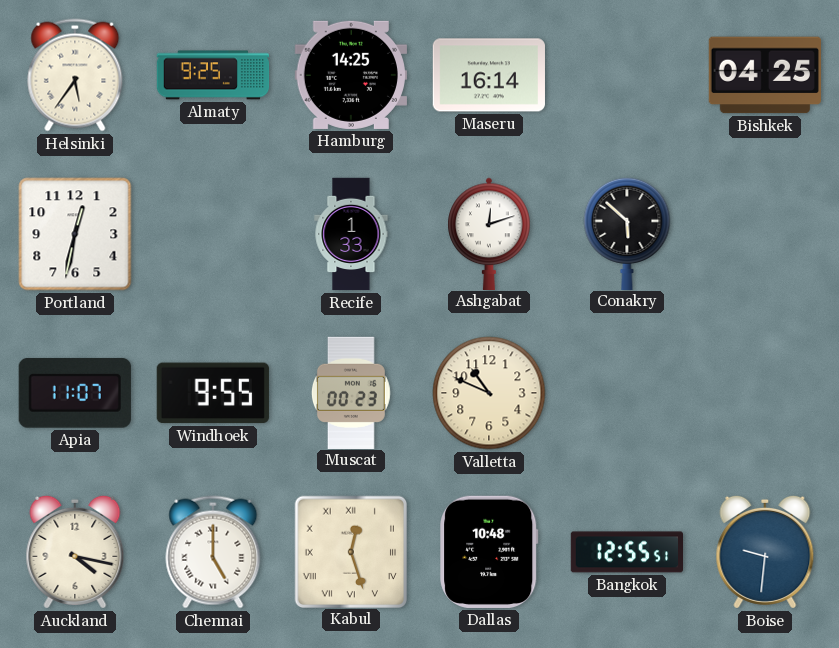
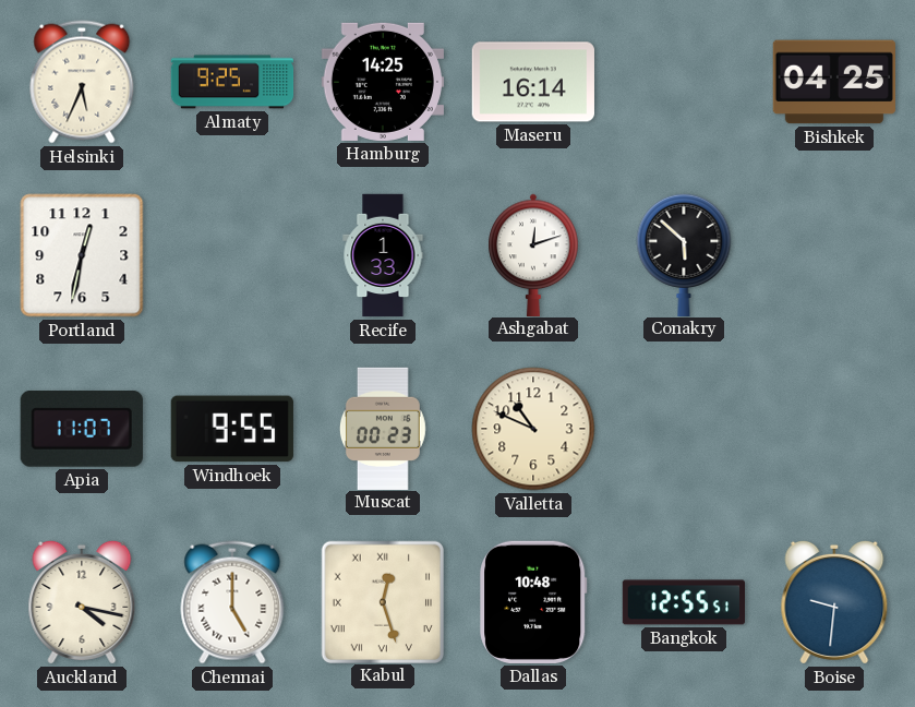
Helsinki: 5:36 -> 5:34
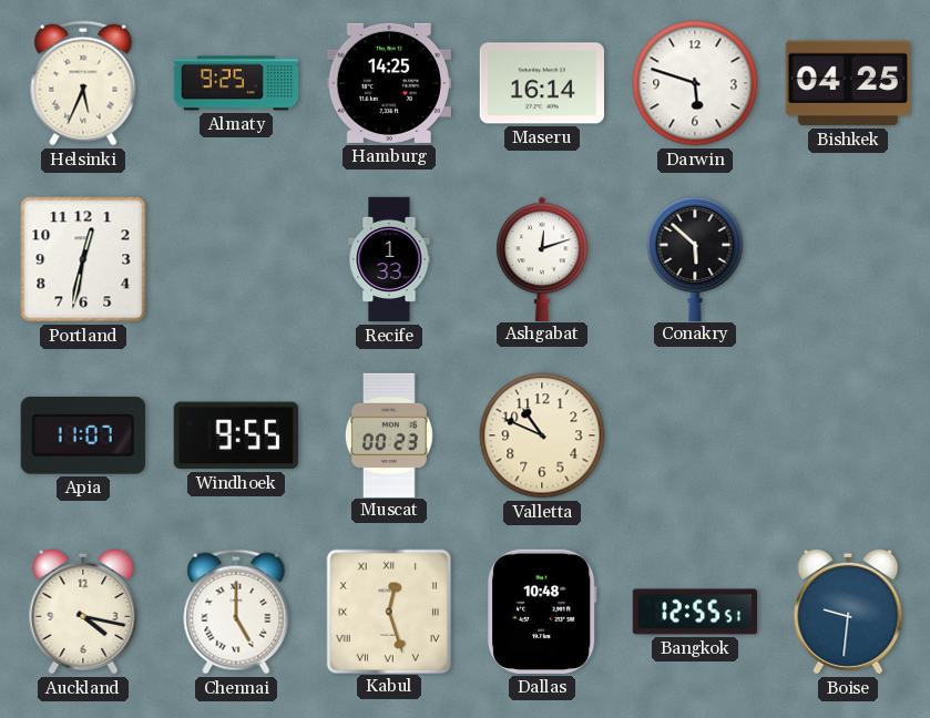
Darwin: none -> 5:48
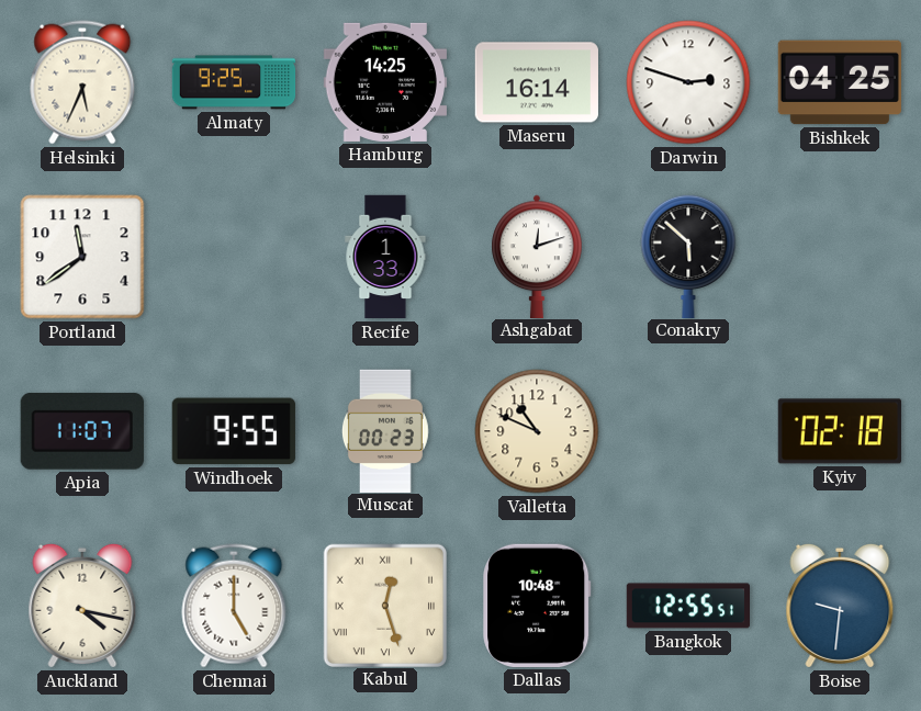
Darwin: 5:48 -> 2:48
Portland: 12:32 -> 11:39
Kyiv: none -> 02:18
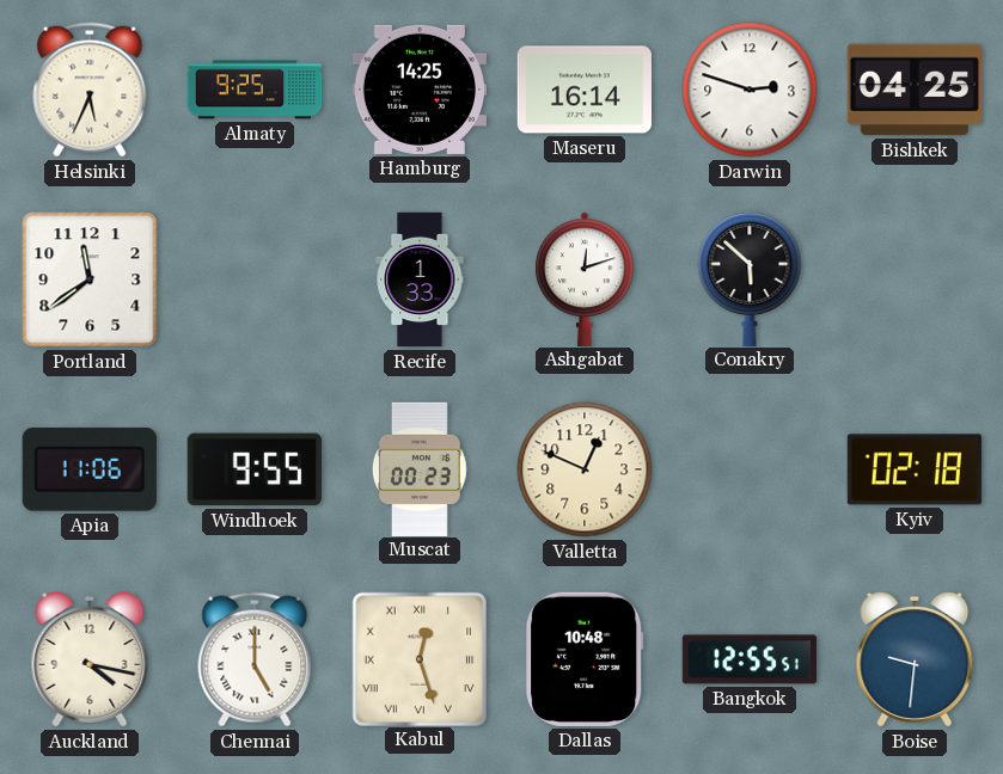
Apia: 11:07 -> 11:06
Valletta: 10:49 -> 12:49
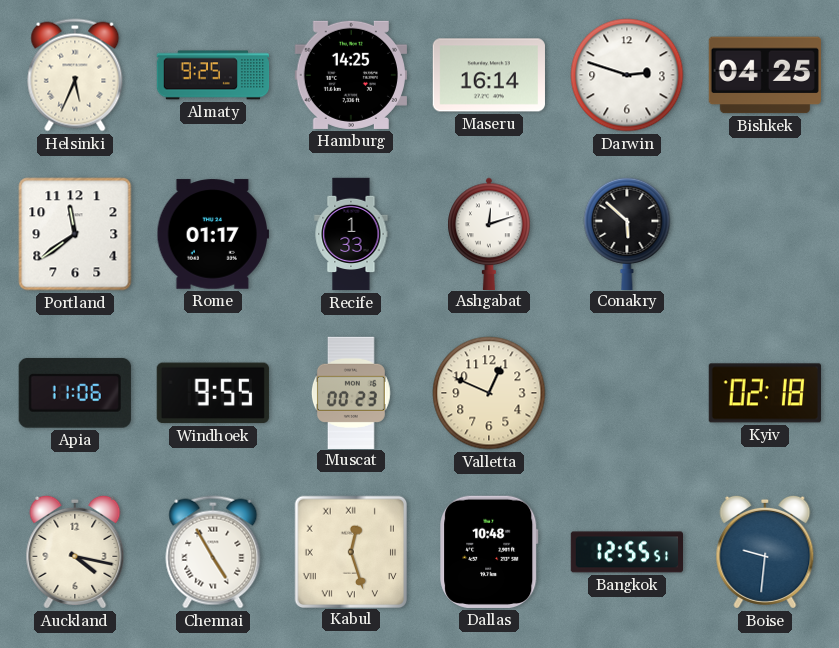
Rome: none -> 01:17
Chennai: 5:00 -> 4:55
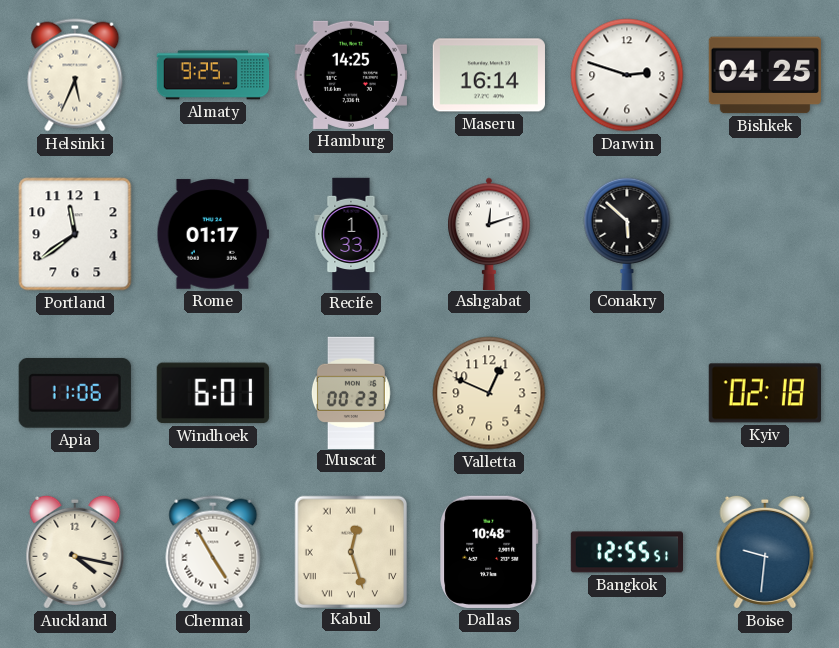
Windhoek: 9:55 -> 6:01
